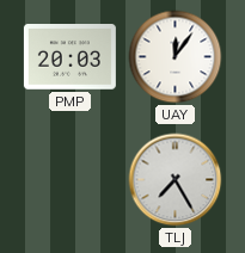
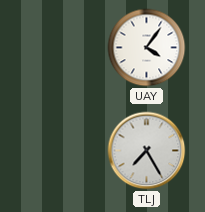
PMP: 20:03 -> none
UAY: 12:06 -> 4:06
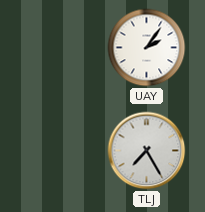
UAY: 4:06 -> 2:06
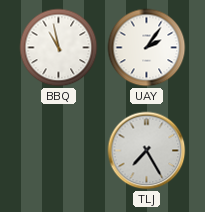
BBQ: none -> 10:58
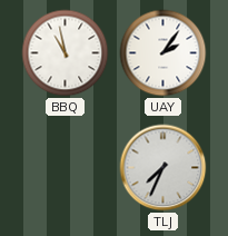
TLJ: 7:25 -> 7:34
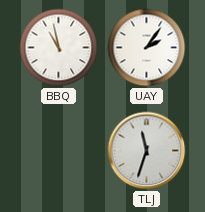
TLJ: 7:34 -> 11:33
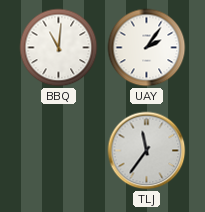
BBQ: 10:58 -> 11:01
TLJ: 11:33 -> 11:36
